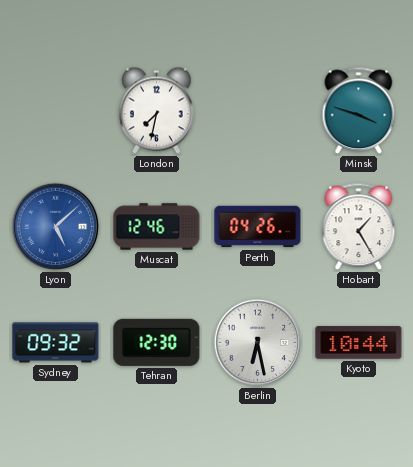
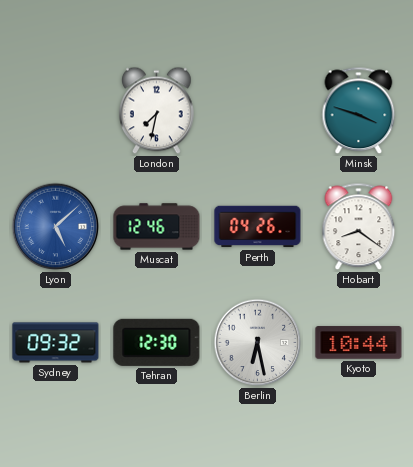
Hobart: 1:25 -> 8:21
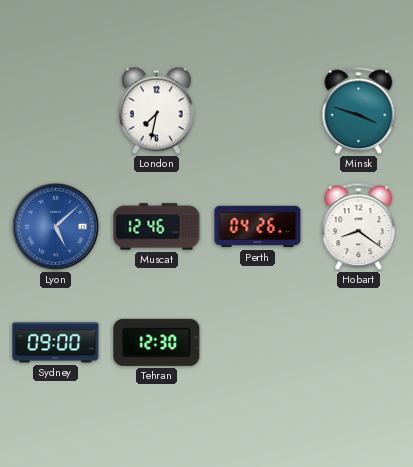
Sydney: 09:32 -> 09:00
Berlin: 6:28 -> none
Kyoto: 10:44 -> none
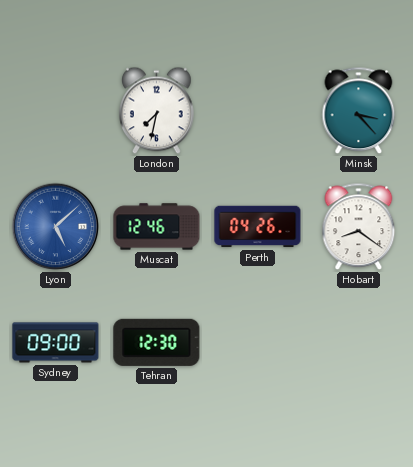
Minsk: 3:48 -> 3:23
